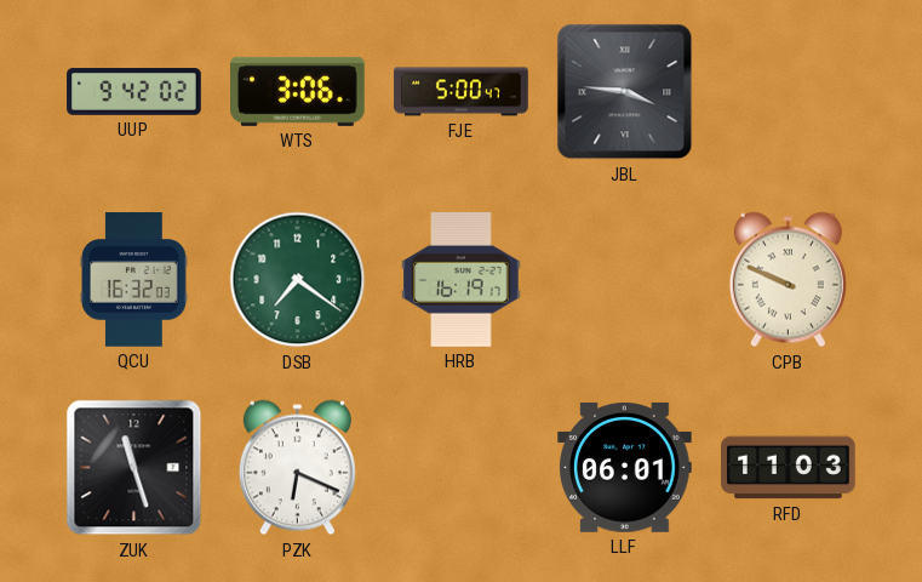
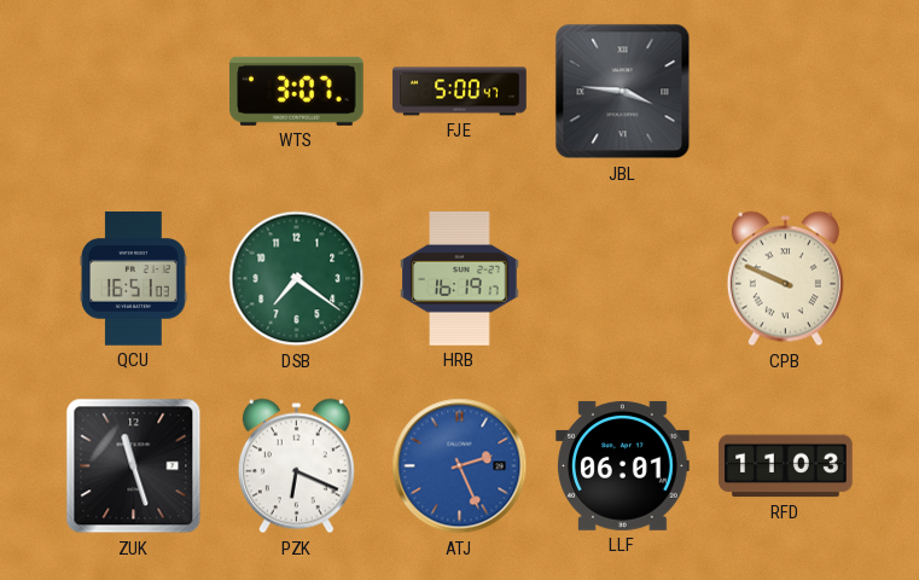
UUP: 9:42 -> none
WTS: 3:06 -> 3:07
QCU: 16:32 -> 16:51
ATJ: none -> 2:26
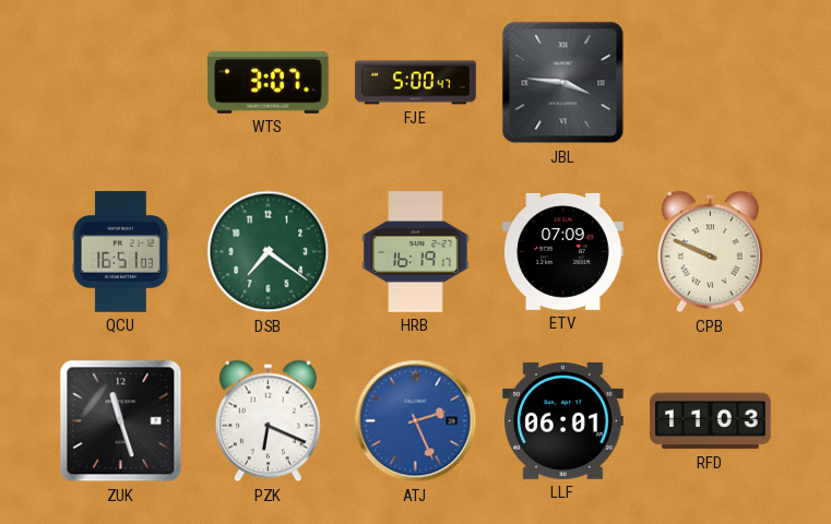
ETV: none -> 07:09
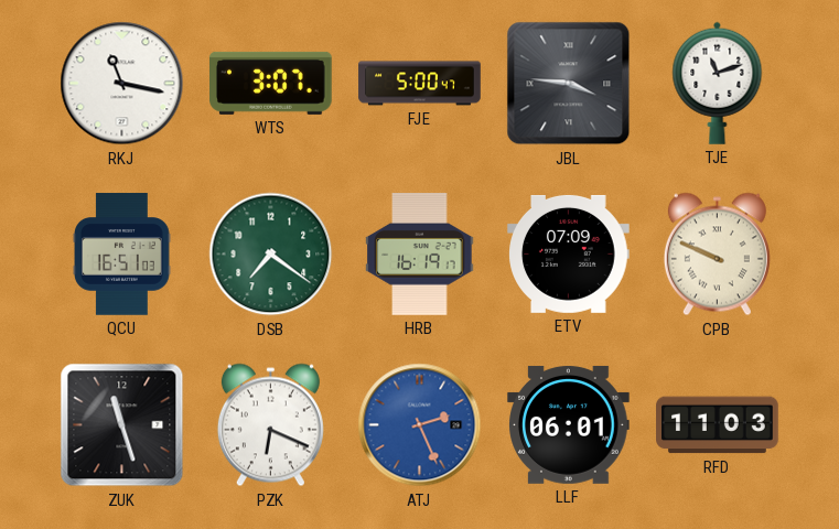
RKJ: none -> 11:17
TJE: none -> 11:12
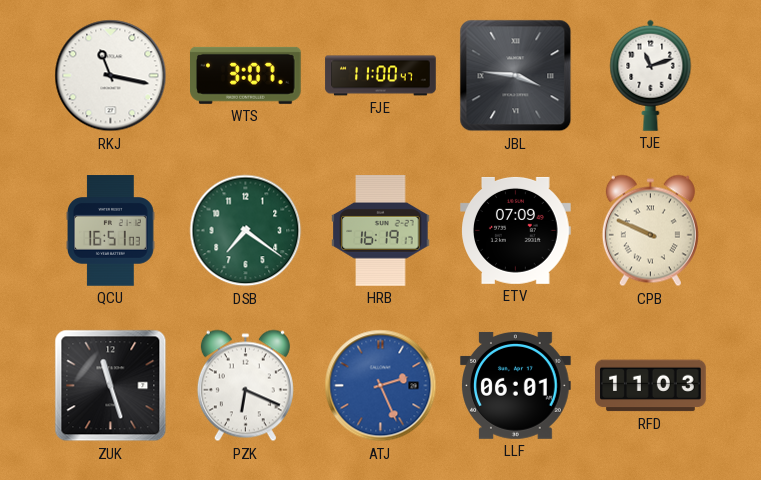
FJE: 5:00 -> 11:00
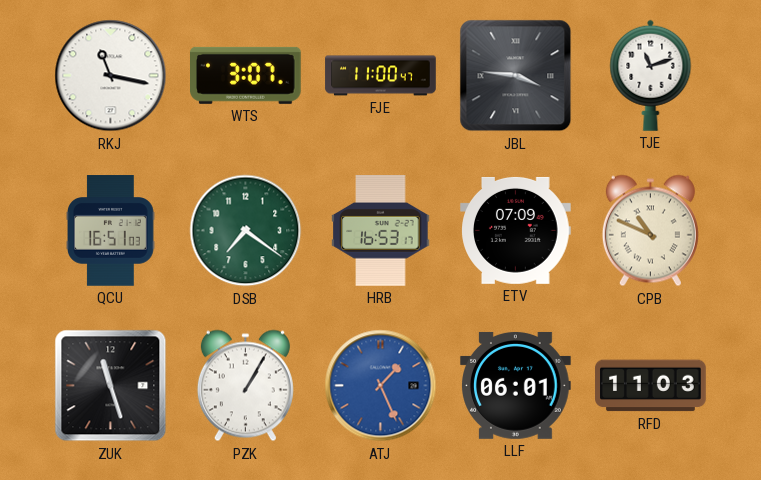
HRB: 16:19 -> 16:53
CPB: 9:49 -> 10:49
PZK: 6:19 -> 1:05
ATJ: 2:26 -> 1:26
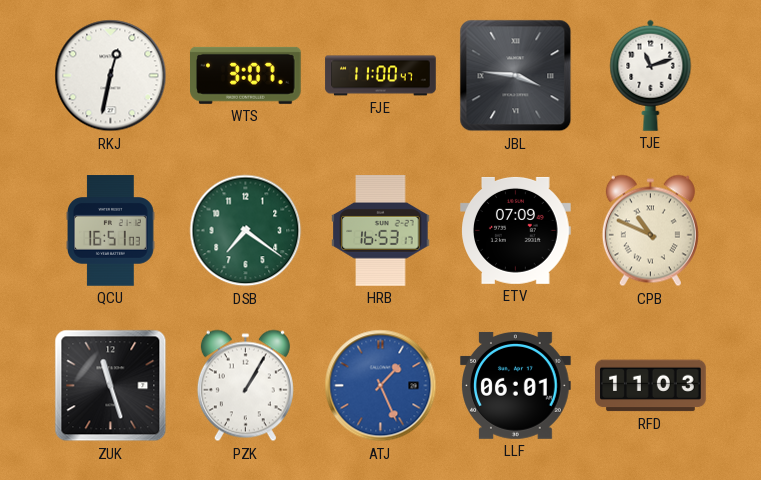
RKJ: 11:17 -> 12:32
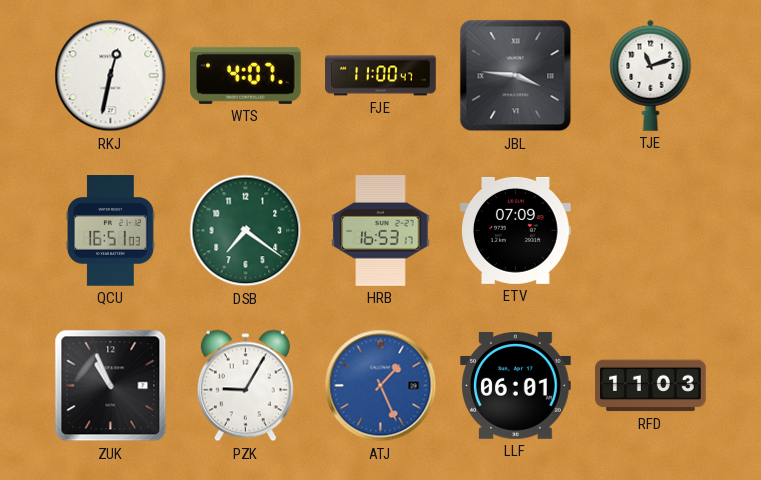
WTS: 3:07 -> 4:07
CPB: 10:49 -> none
ZUK: 11:27 -> 10:56
PZK: 1:05 -> 9:05
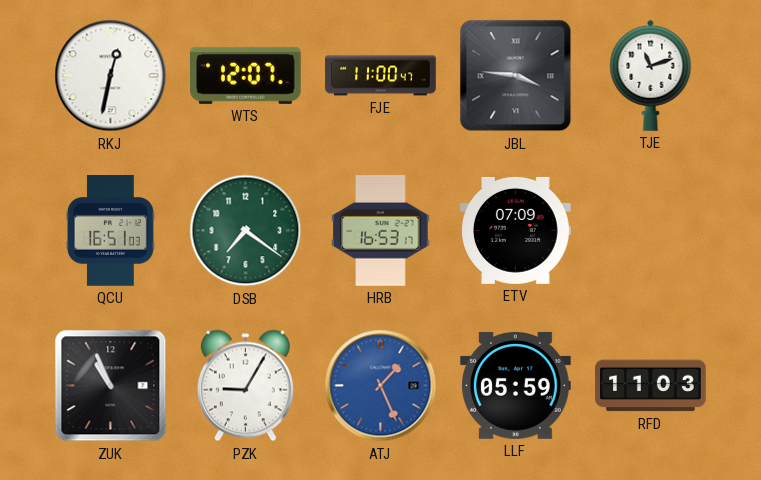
WTS: 4:07 -> 12:07
LLF: 06:01 -> 05:59
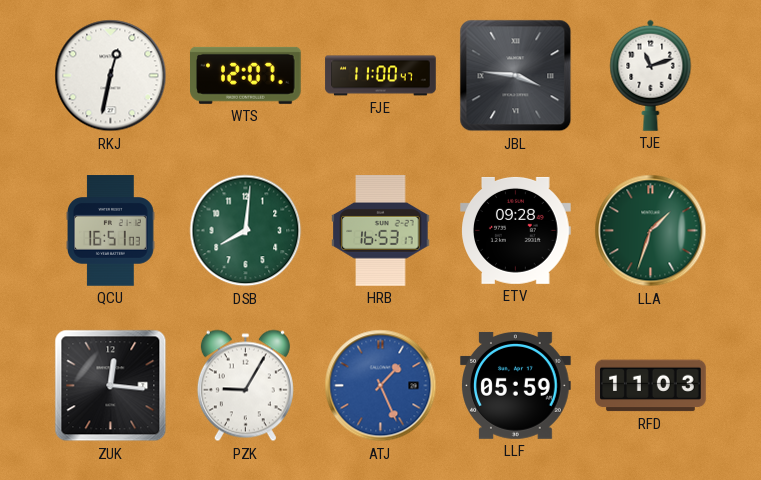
DSB: 7:21 -> 8:01
ETV: 07:09 -> 09:28
LLA: none -> 1:33
ZUK: 10:56 -> 12:16
